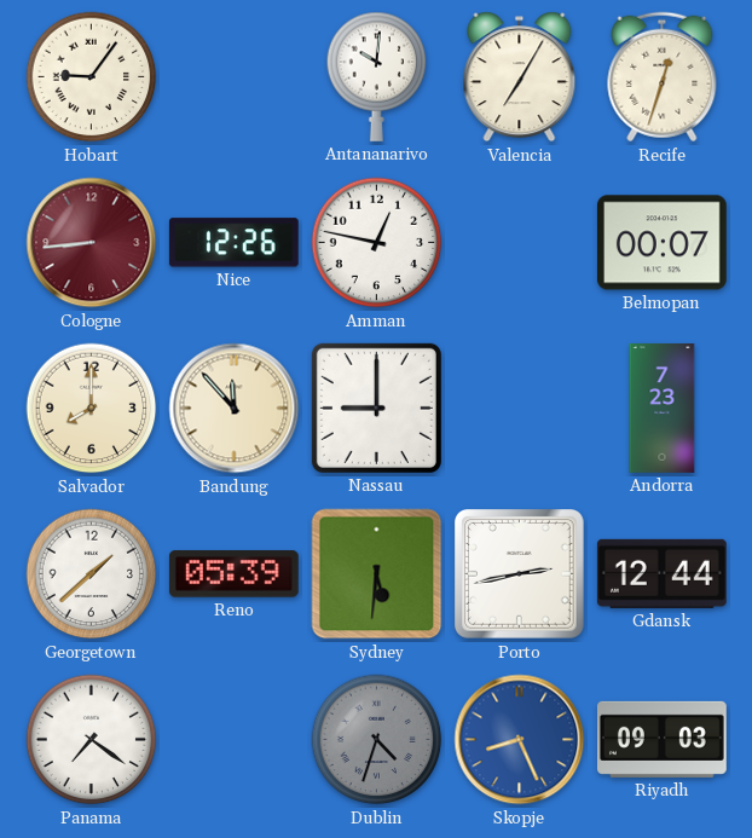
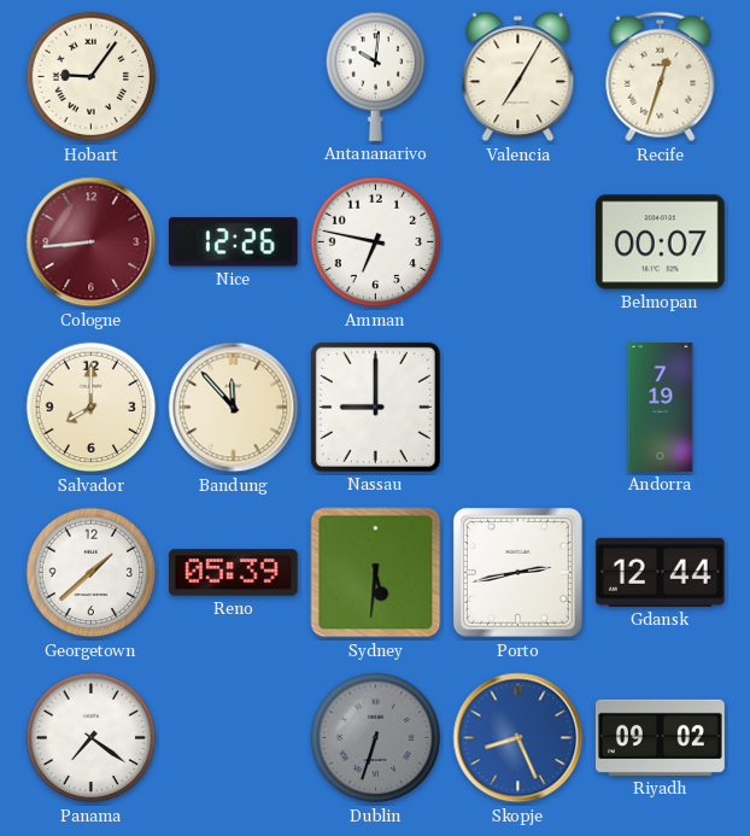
Amman: 12:47 -> 6:47
Andorra: 7:23 -> 7:19
Dublin: 4:33 -> 6:33
Riyadh: 09:03 -> 09:02
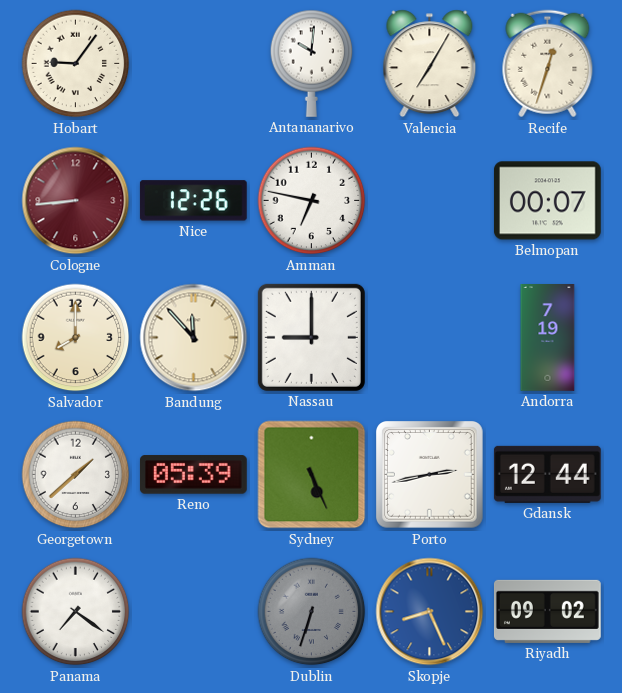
Sydney: 5:31 -> 5:26
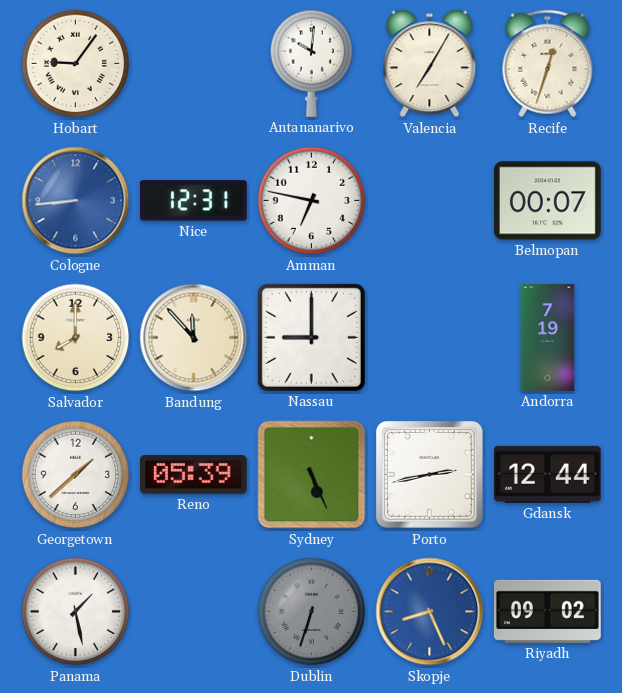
Cologne dial: burgundy -> blue
Nice: 12:26 -> 12:31
Panama: 7:21 -> 1:28
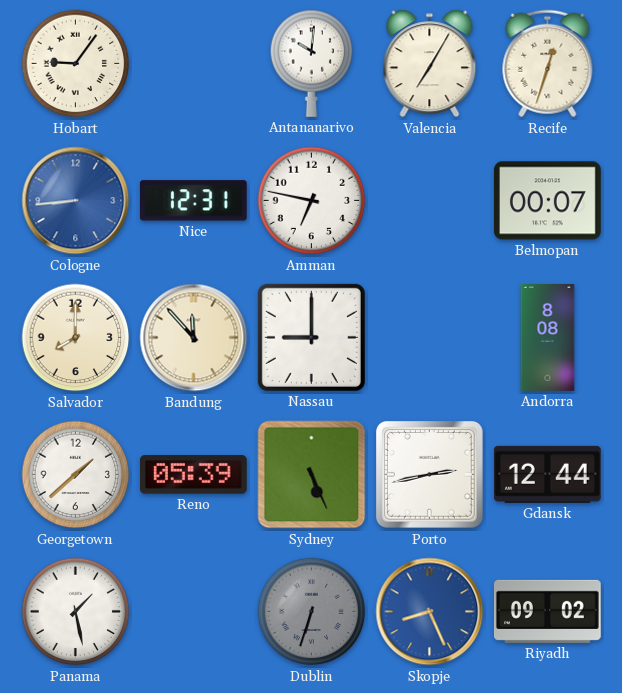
Andorra: 7:19 -> 8:08
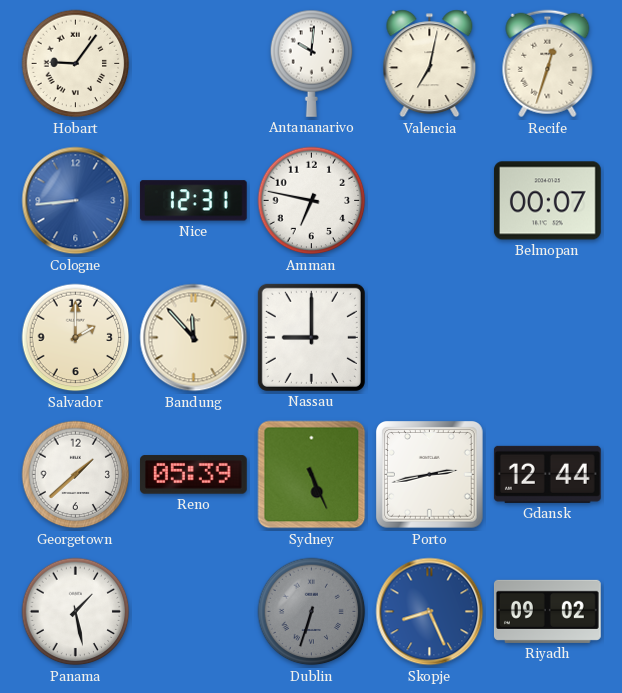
Valencia: 7:05 -> 7:02
Salvador: 8:00 -> 2:00
Andorra: 8:08 -> none
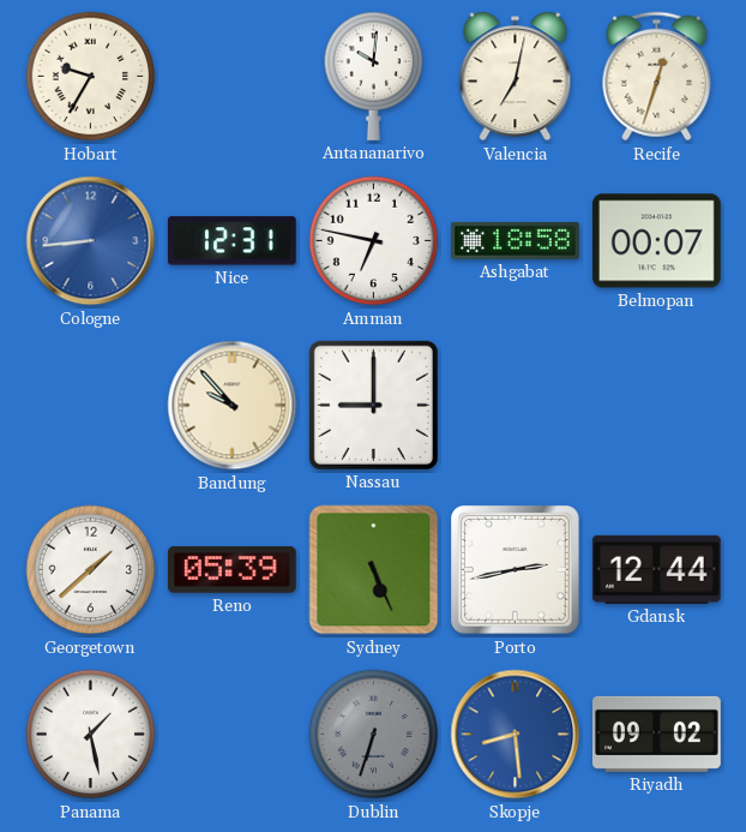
Hobart: 9:06 -> 9:35
Ashgabat: none -> 18:58
Salvador: 2:00 -> none
Bandung: 11:53 -> 9:53
Skopje: 8:26 -> 8:29
